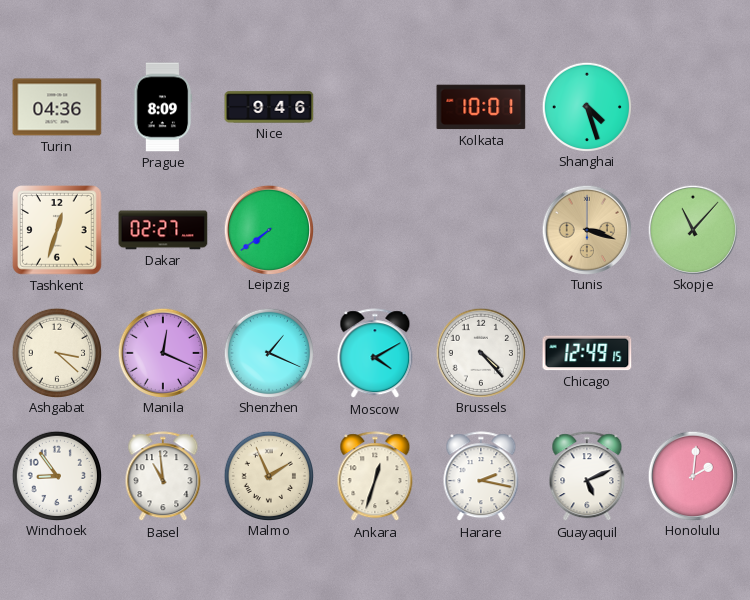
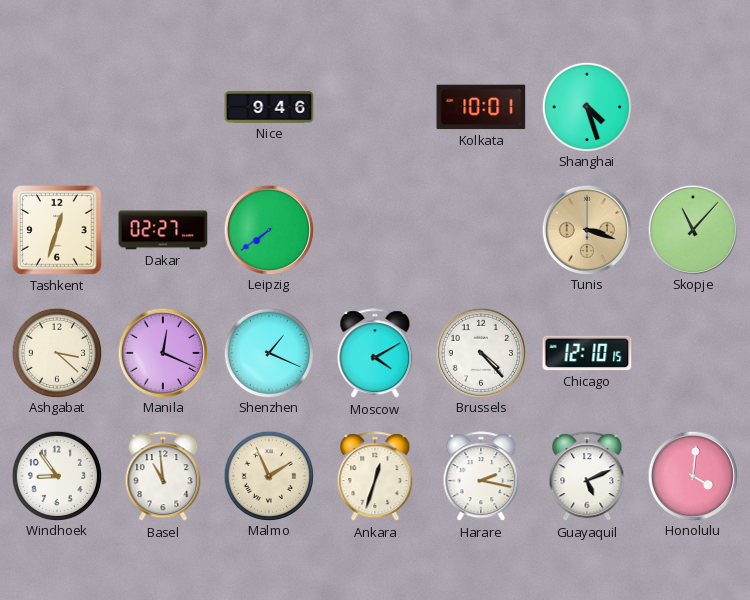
Turin: 04:36 -> none
Prague: 8:09 -> none
Chicago: 12:49 -> 12:10
Honolulu: 2:01 -> 4:01
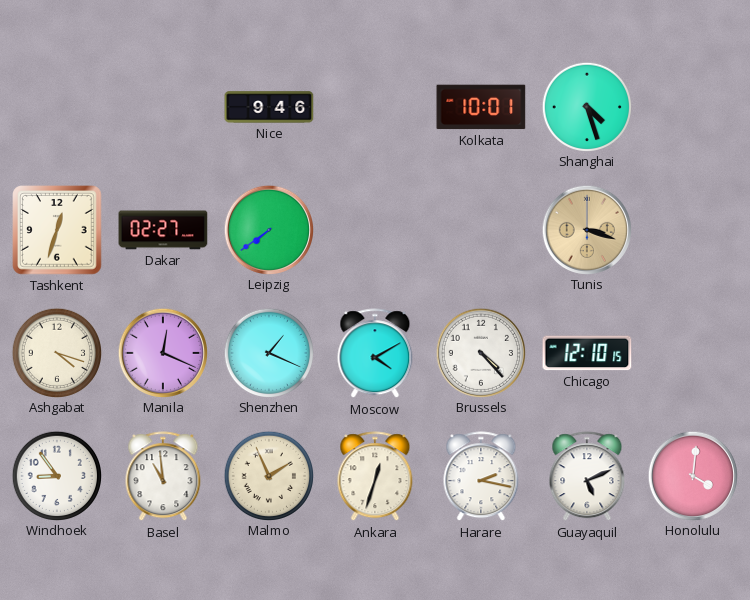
Skopje: 11:07 -> none
Ashgabat: 3:22 -> 4:18
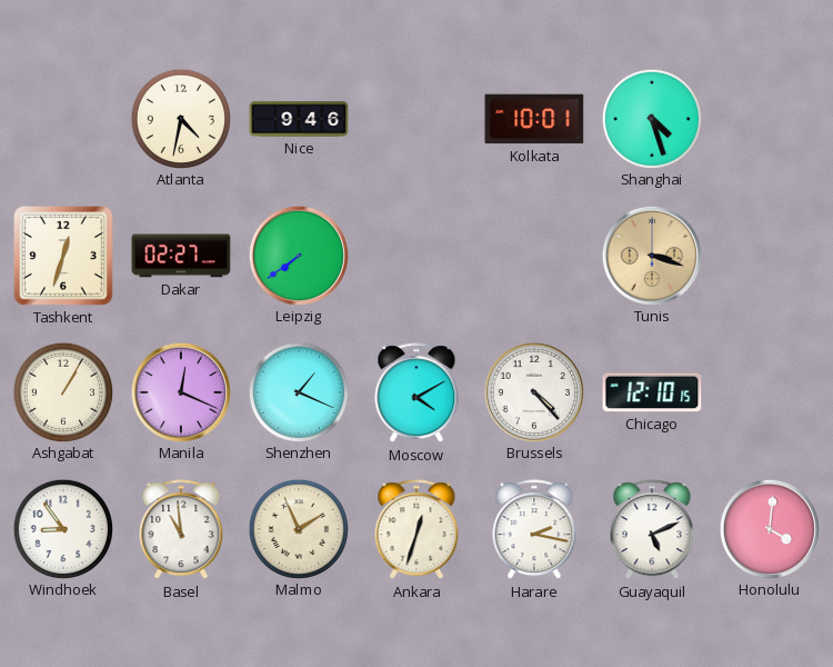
Atlanta: none -> 4:32
Ashgabat: 4:18 -> 1:05
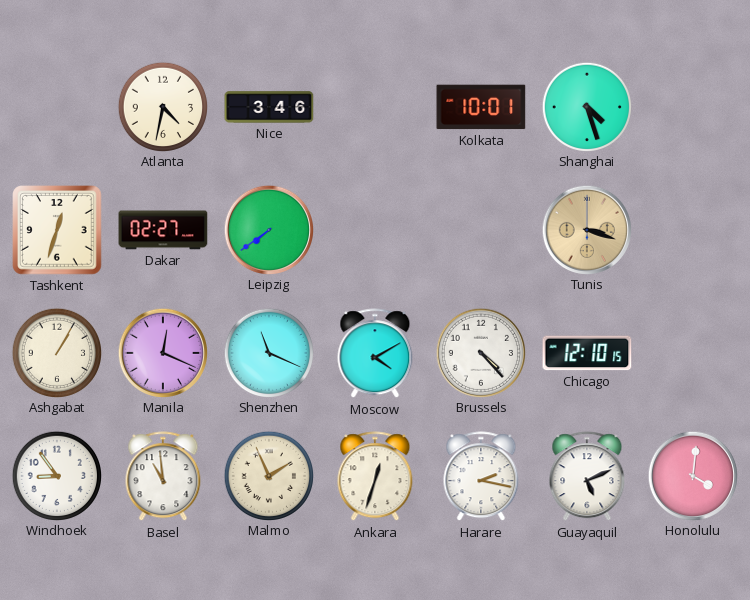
Nice: 9:46 -> 3:46
Shenzhen: 1:19 -> 11:19
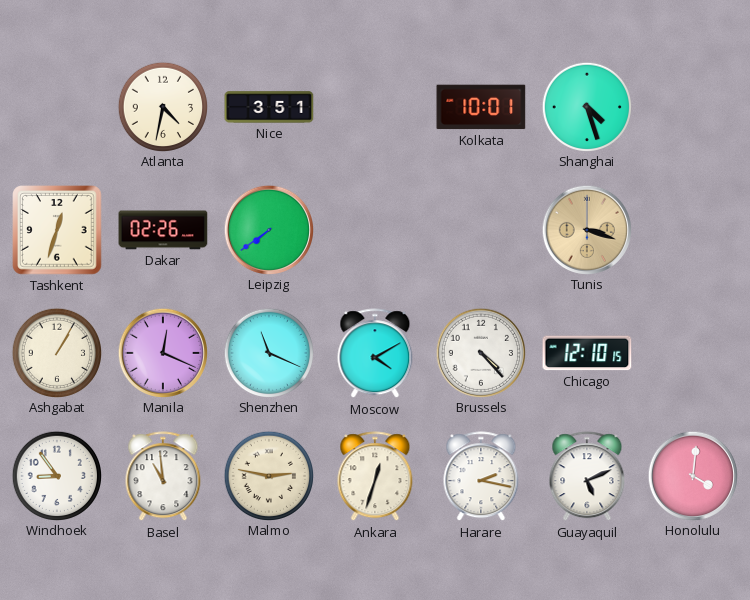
Nice: 3:46 -> 3:51
Dakar: 02:27 -> 02:26
Malmo: 1:56 -> 2:47
